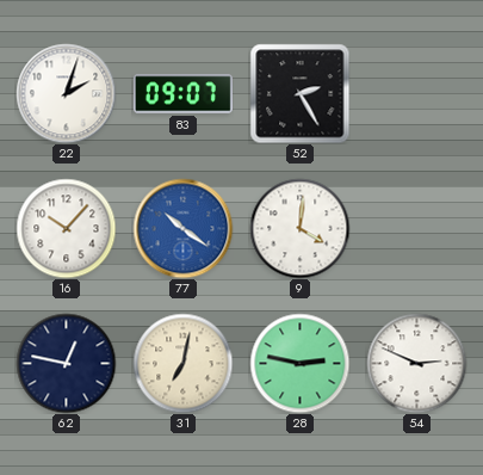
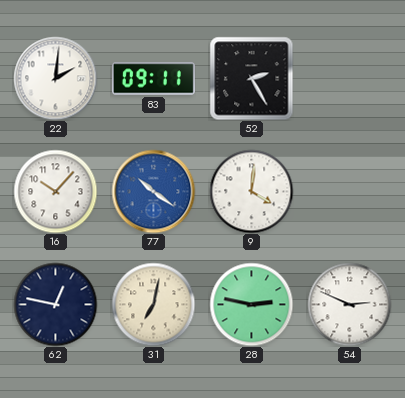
22: 2:03 -> 2:01
83: 09:07 -> 09:11
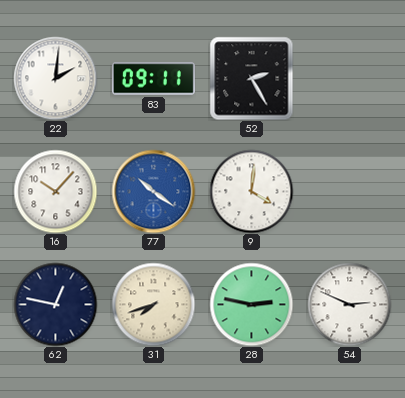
31: 7:02 -> 7:42
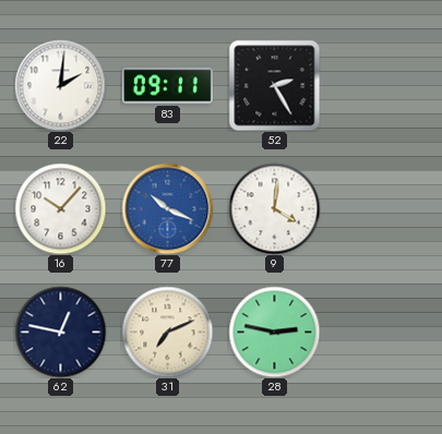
77: 10:21 -> 10:19
31: 7:42 -> 7:11
54: 2:49 -> none
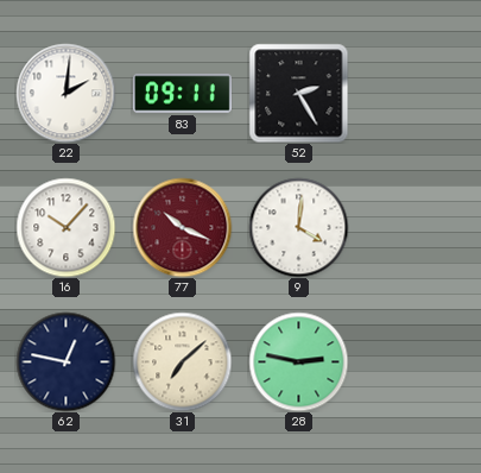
77 dial: blue -> burgundy
31: 7:11 -> 7:08
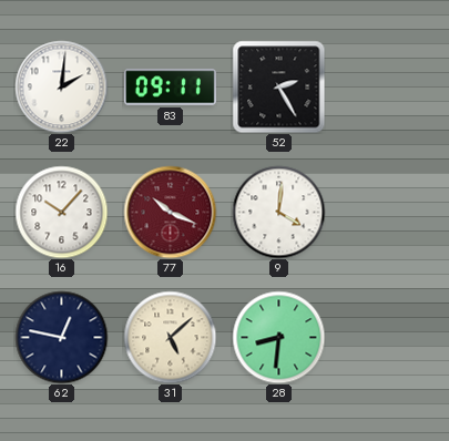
31: 7:08 -> 5:08
28: 2:47 -> 8:31
